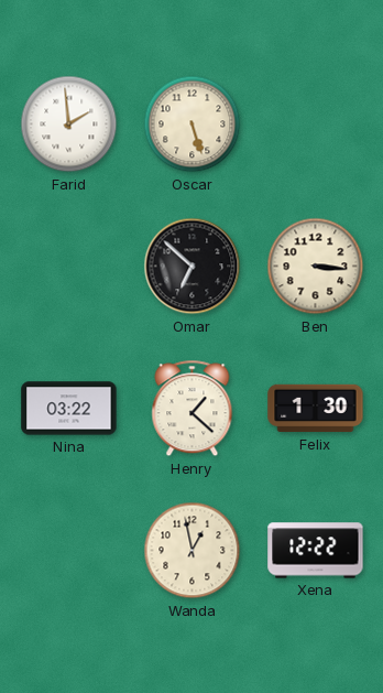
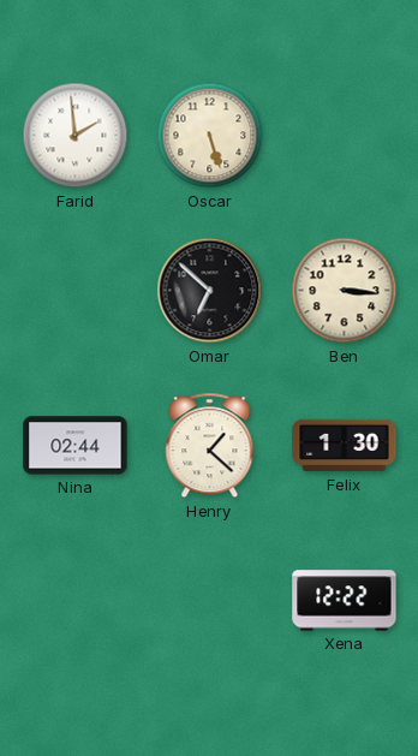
Nina: 03:22 -> 02:44
Wanda: 12:58 -> none
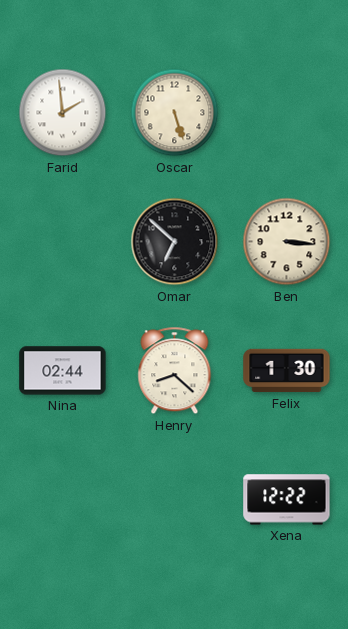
Henry: 1:22 -> 8:22
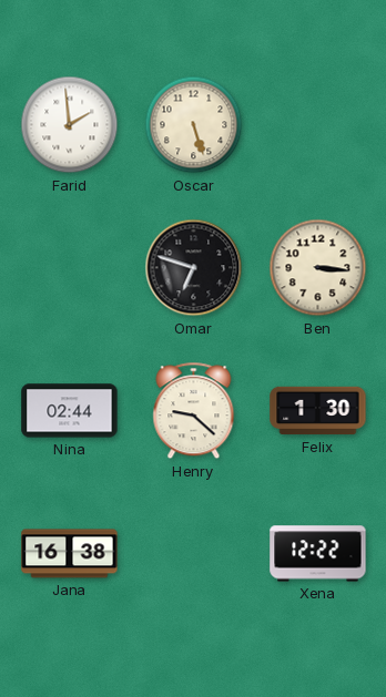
Omar: 6:52 -> 6:48
Henry: 8:22 -> 9:22
Jana: none -> 16:38
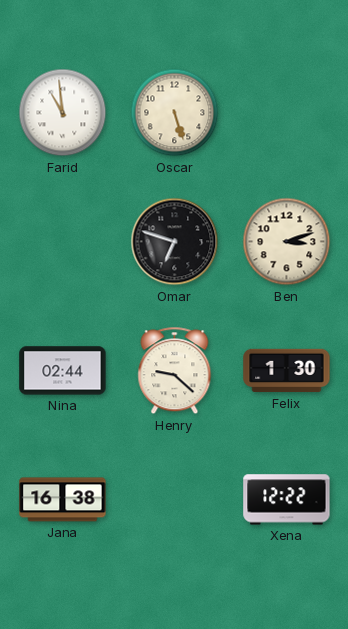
Farid: 1:59 -> 10:59
Ben: 3:16 -> 3:12
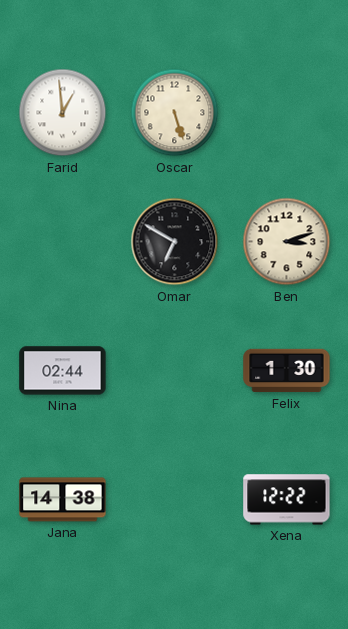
Farid: 10:59 -> 12:59
Omar: 6:48 -> 6:50
Henry: 9:22 -> none
Jana: 16:38 -> 14:38
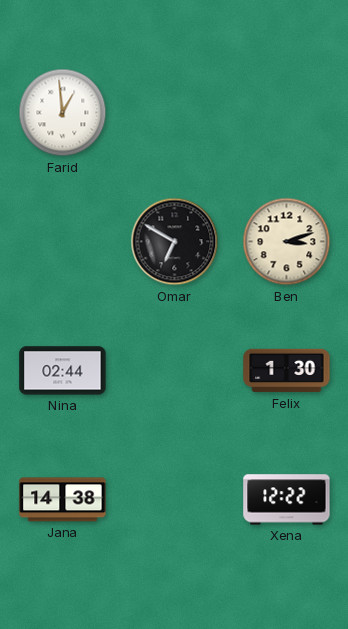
Oscar: 5:27 -> none
